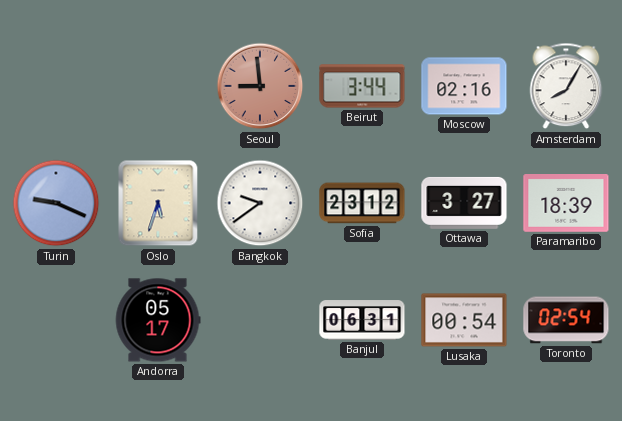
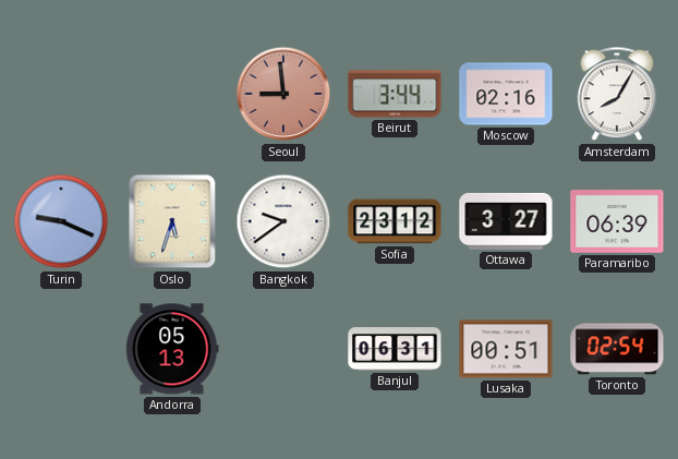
Paramaribo: 18:39 -> 06:39
Andorra: 05:17 -> 05:13
Lusaka: 00:54 -> 00:51
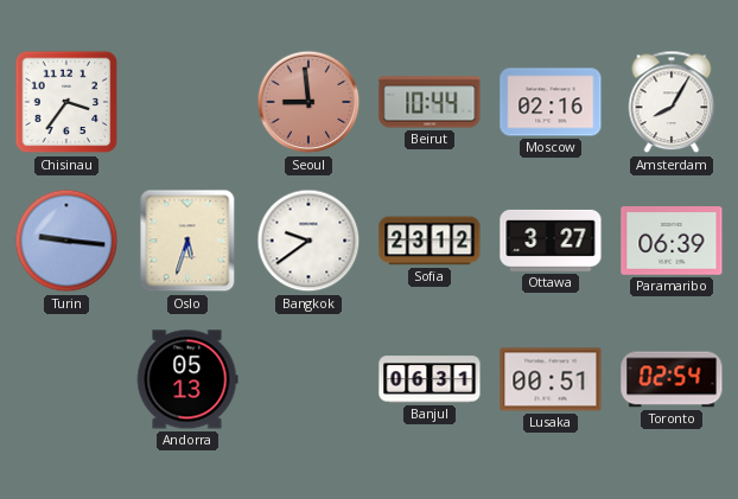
Chisinau: none -> 3:36
Beirut: 3:44 -> 10:44
Turin: 9:19 -> 9:16
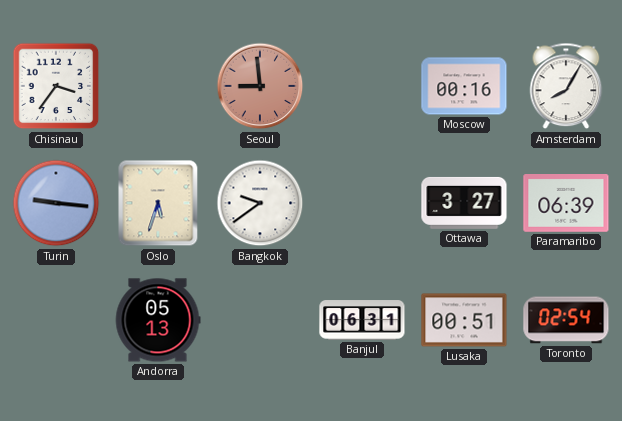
Beirut: 10:44 -> none
Moscow: 02:16 -> 00:16
Sofia: 23:12 -> none
